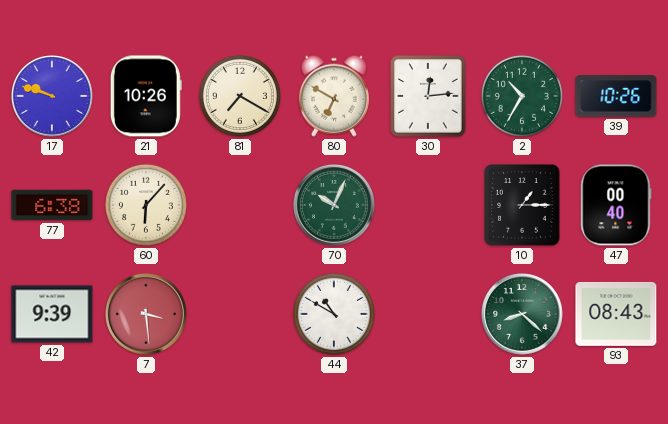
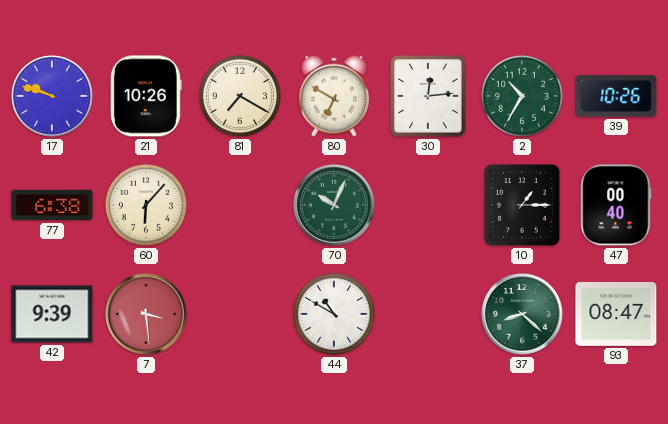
93: 08:43 -> 08:47
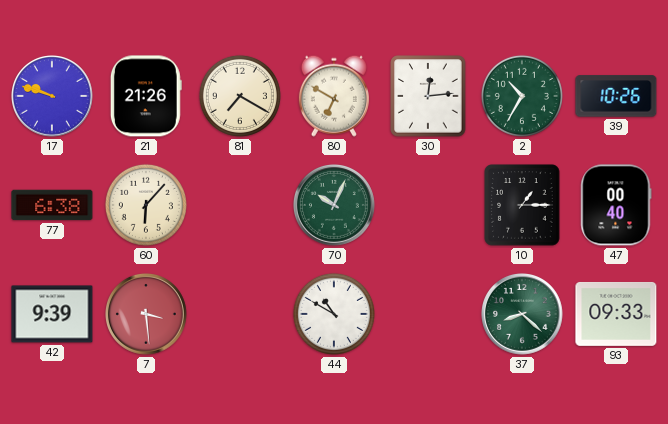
21: 10:26 -> 21:26
93: 08:47 -> 09:33
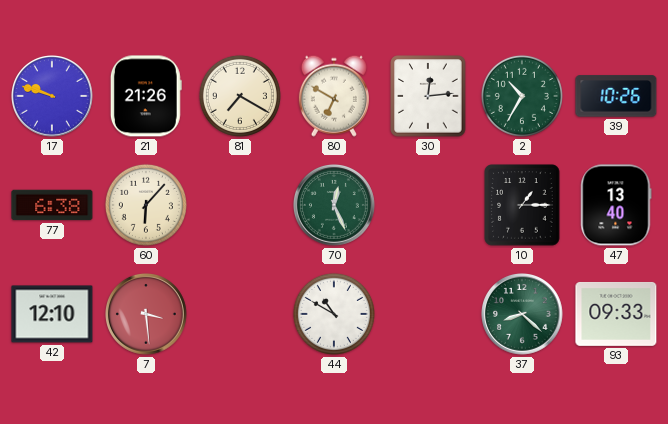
70: 10:04 -> 12:26
47: 00:40 -> 13:40
42: 9:39 -> 12:10
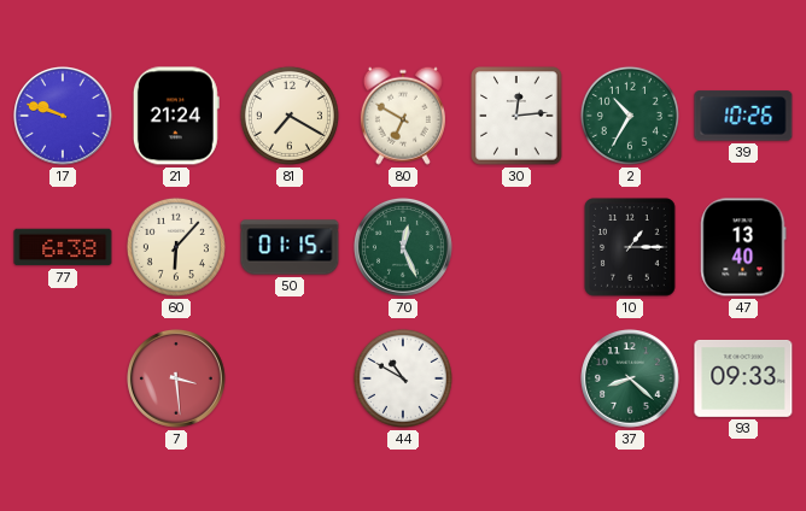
21: 21:26 -> 21:24
50: none -> 01:15
42: 12:10 -> none
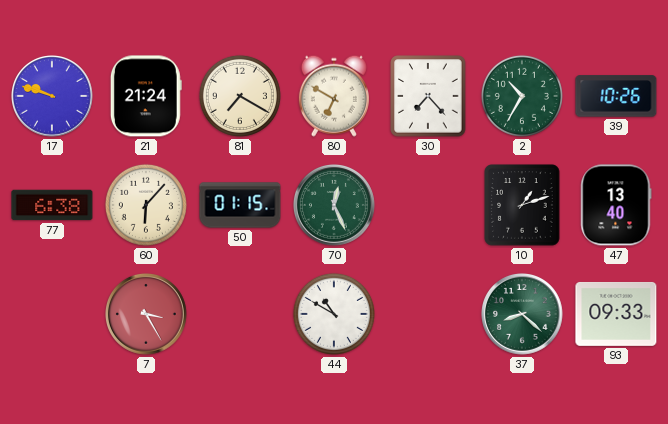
30: 12:14 -> 7:23
10: 1:15 -> 1:12
7: 3:29 -> 3:25
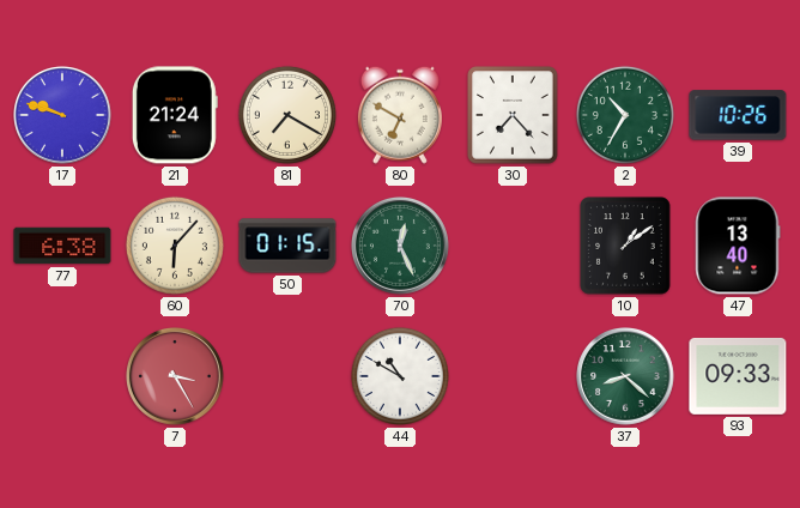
10: 1:12 -> 1:09
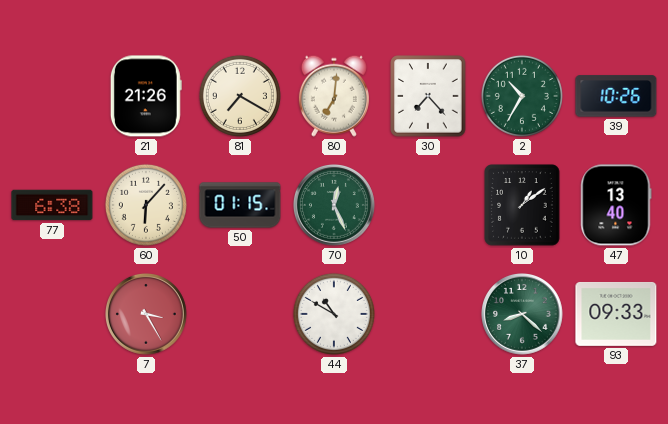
17: 9:48 -> none
21: 21:24 -> 21:26
80: 6:50 -> 7:01
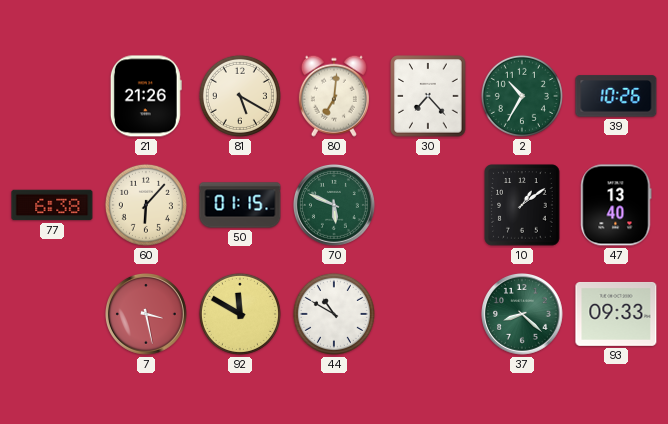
81: 7:20 -> 5:20
70: 12:26 -> 5:49
7: 3:25 -> 3:28
92: none -> 11:50
